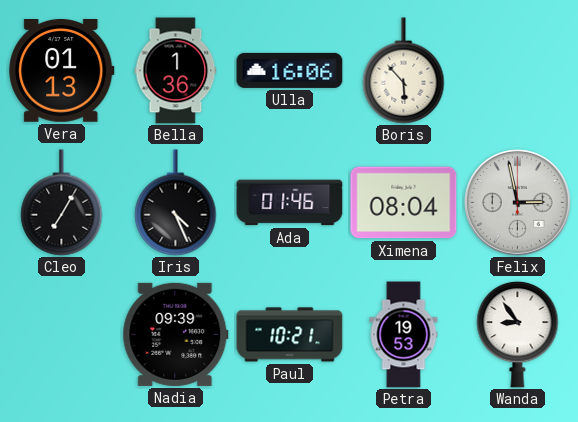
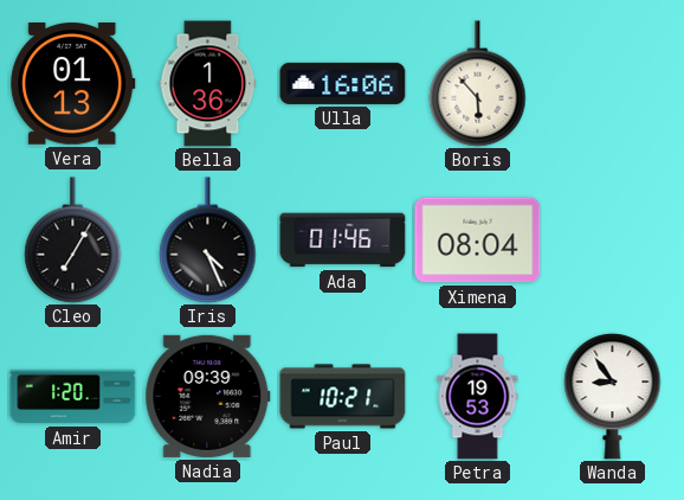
Felix: 2:58 -> none
Amir: none -> 1:20
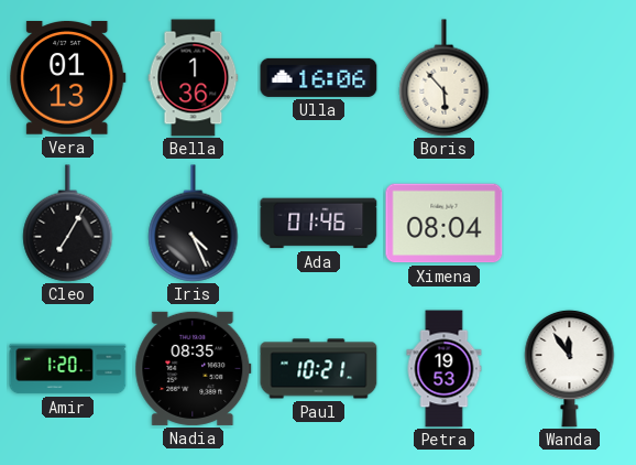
Nadia: 09:39 -> 08:35
Wanda: 8:54 -> 11:54
